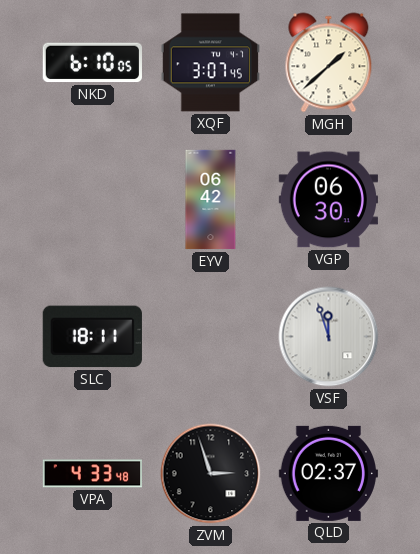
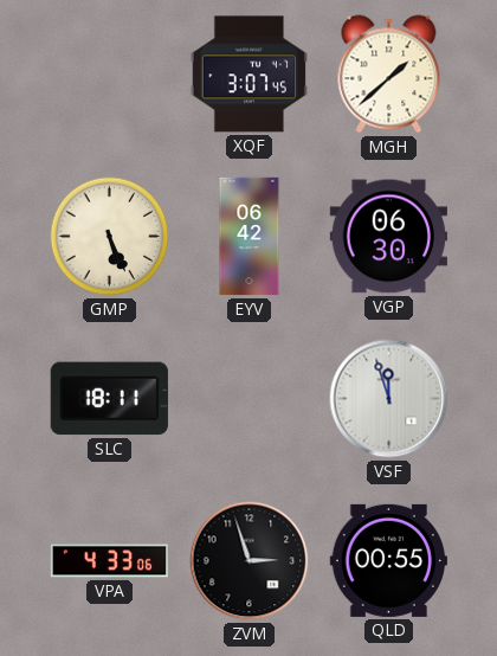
NKD: 6:10 -> none
GMP: none -> 5:26
VPA: 4:33:48 -> 4:33:06
QLD: 02:37 -> 00:55
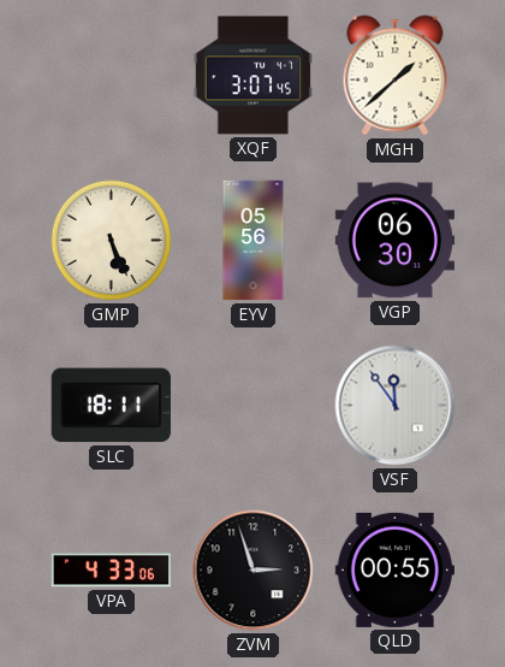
EYV: 06:42 -> 05:56
VSF: 11:57 -> 11:54
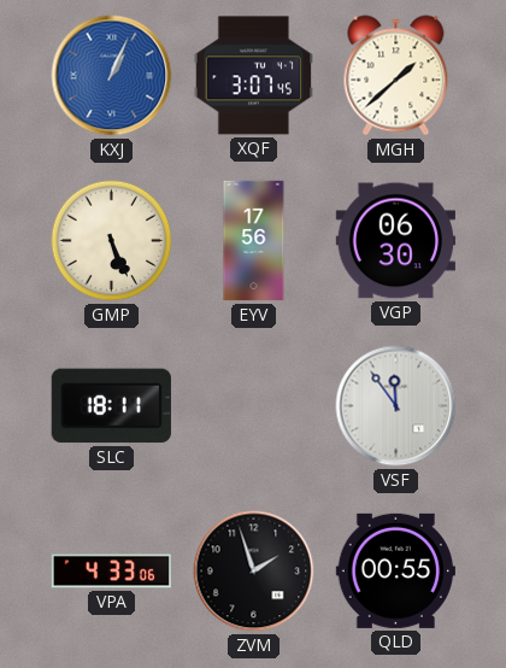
KXJ: none -> 1:04
EYV: 05:56 -> 17:56
ZVM: 2:57 -> 1:57
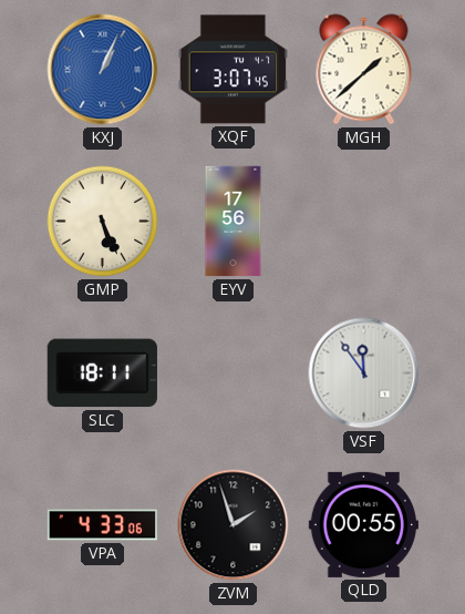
VGP: 06:30 -> none
